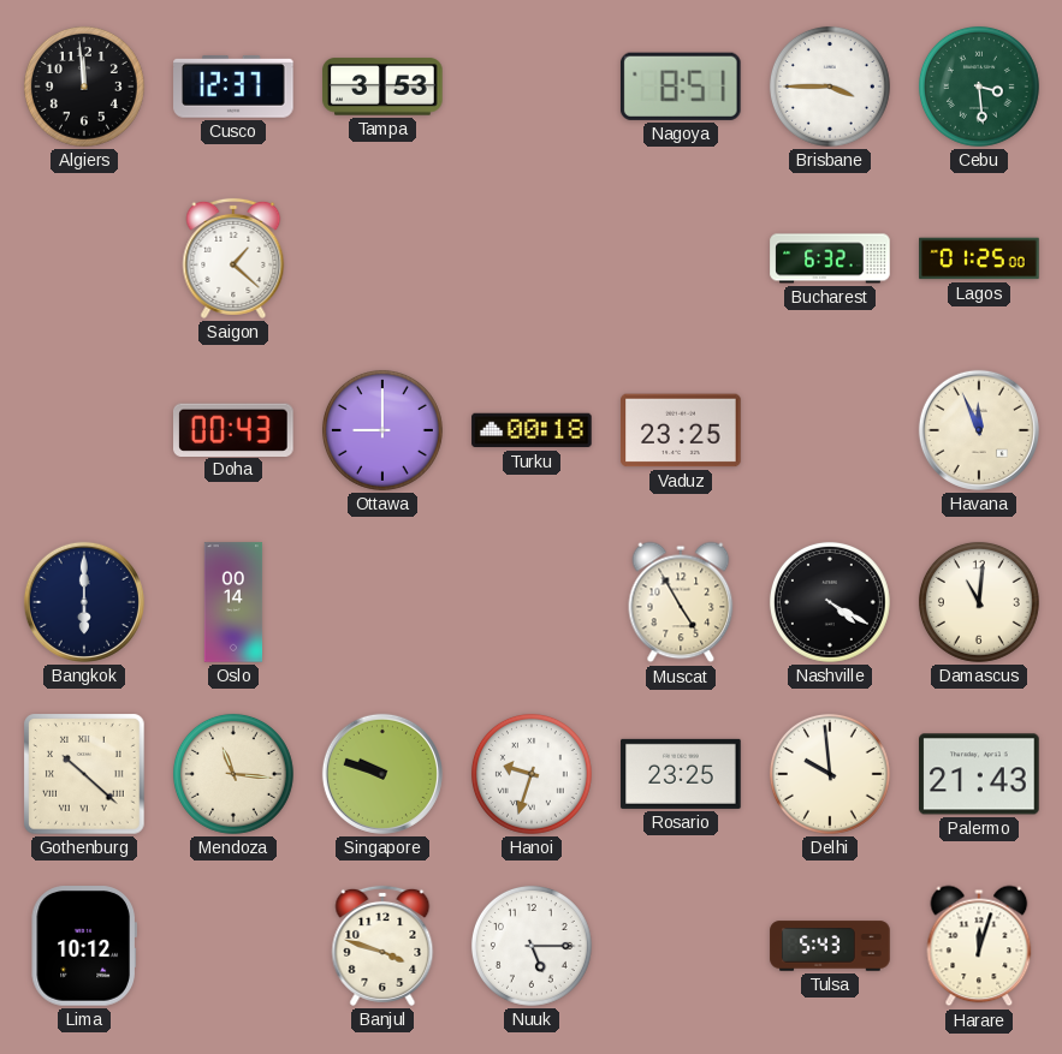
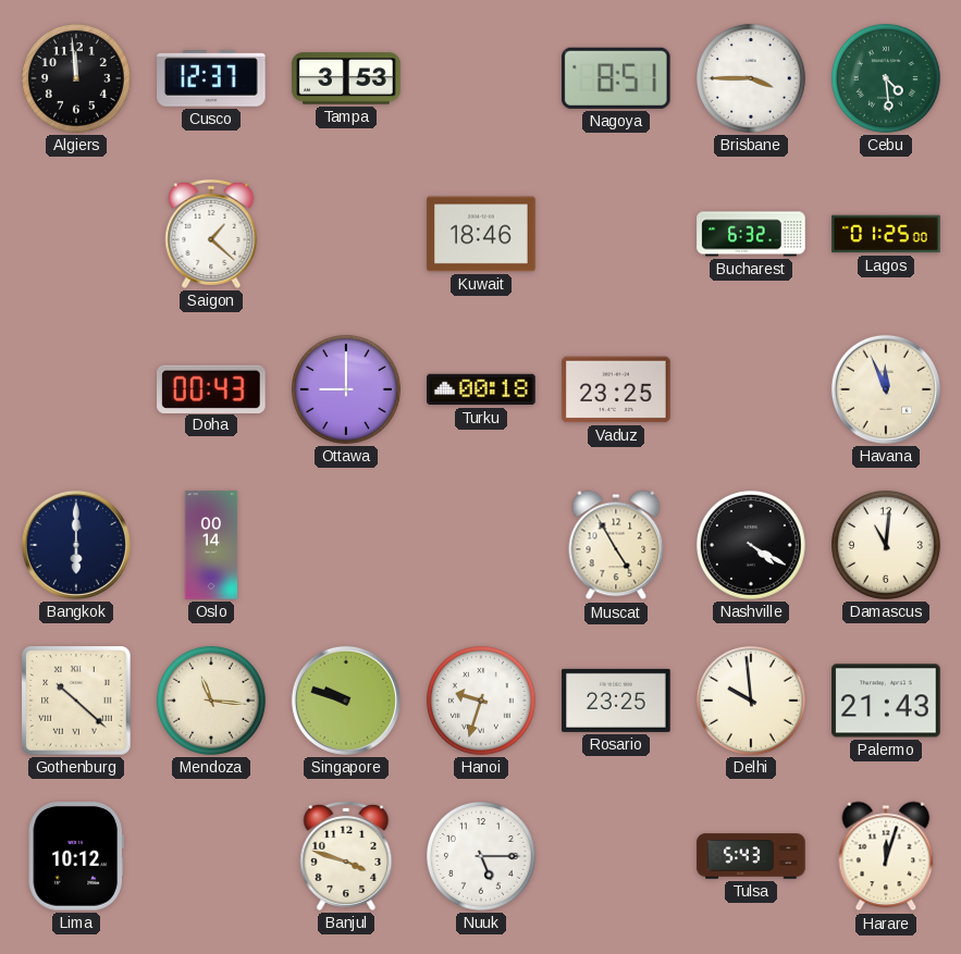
Cebu: 3:29 -> 4:29
Kuwait: none -> 18:46
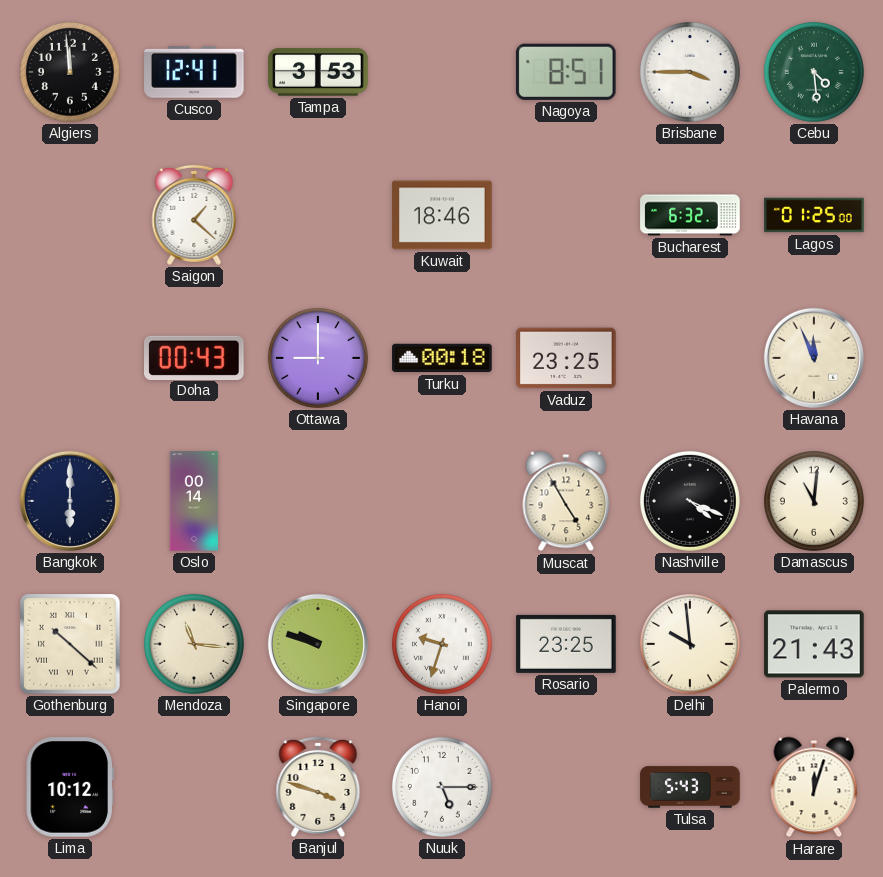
Cusco: 12:37 -> 12:41
Nashville: 4:20 -> 4:19
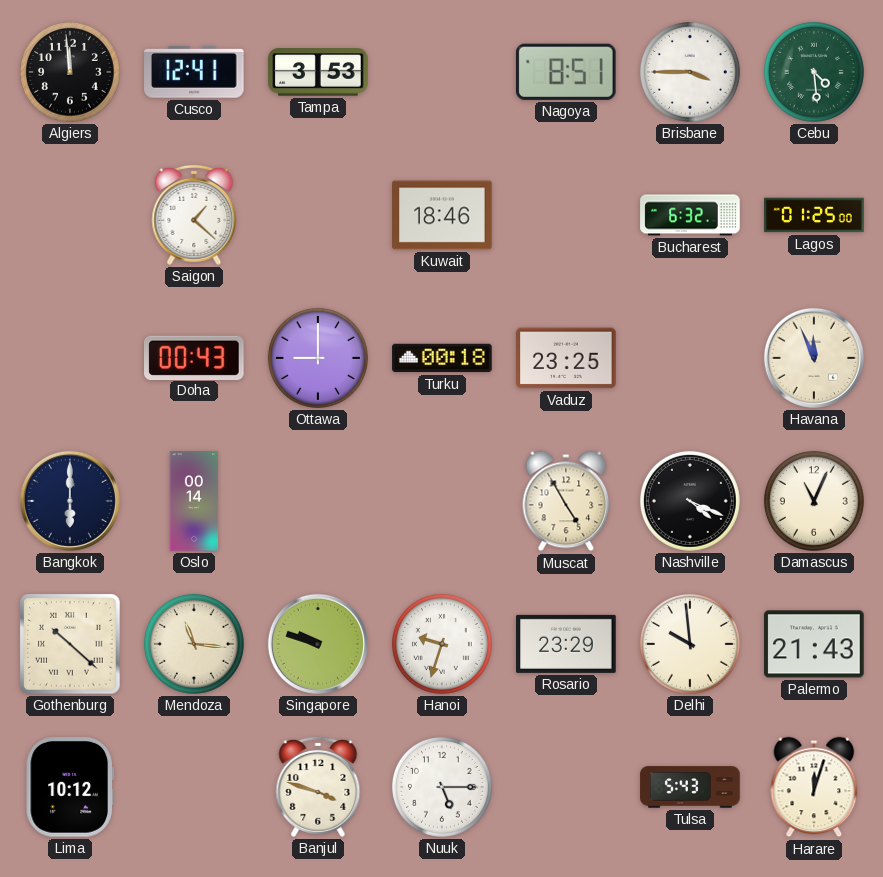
Damascus: 11:01 -> 11:04
Rosario: 23:25 -> 23:29
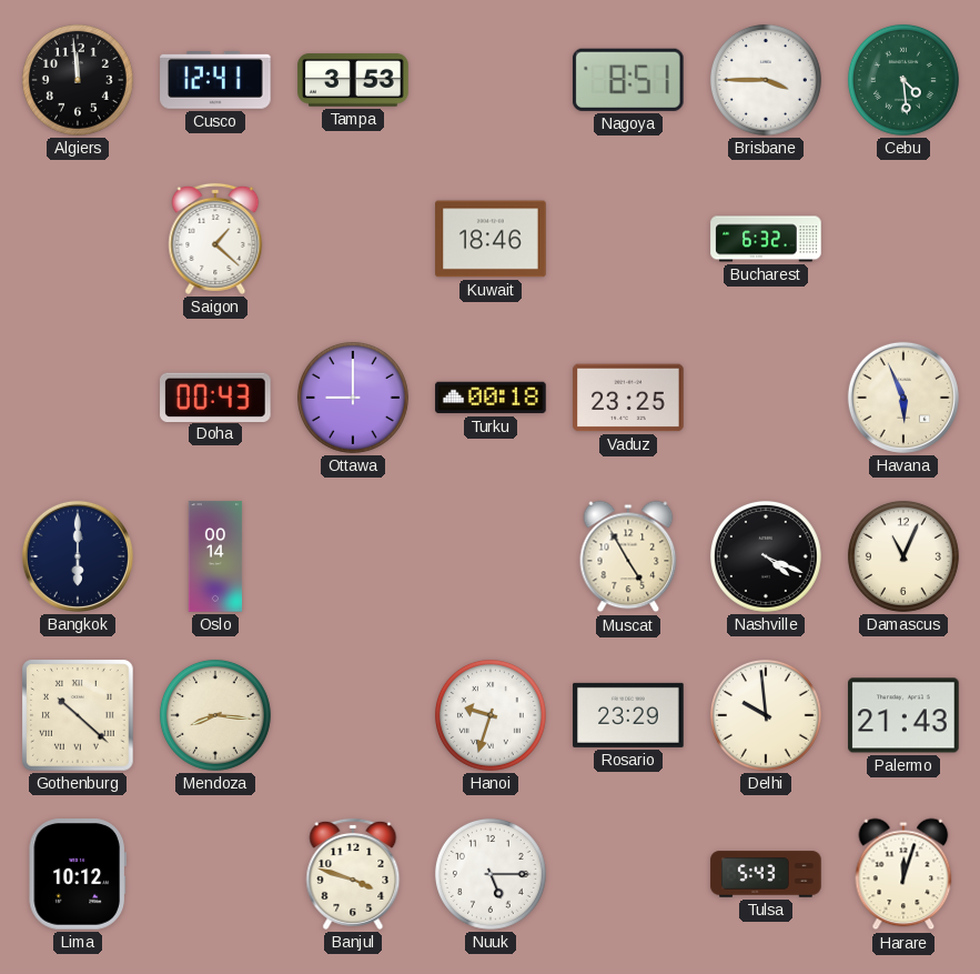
Lagos: 01:25 -> none
Havana: 11:56 -> 5:56
Mendoza: 11:16 -> 8:16
Singapore: 9:48 -> none
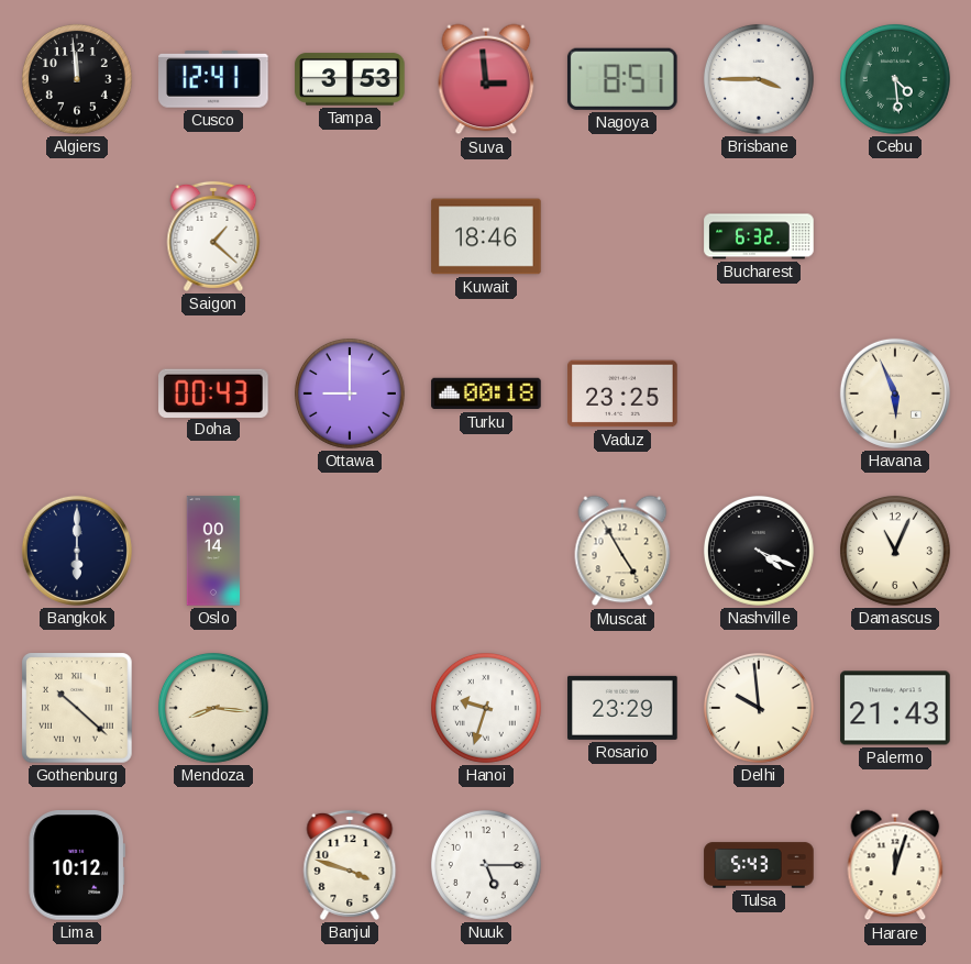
Suva: none -> 2:59
